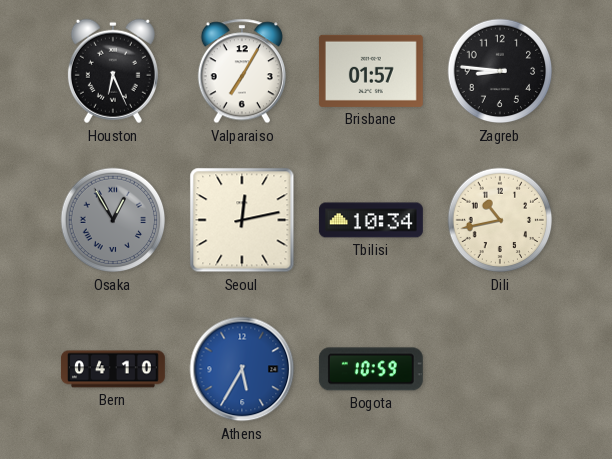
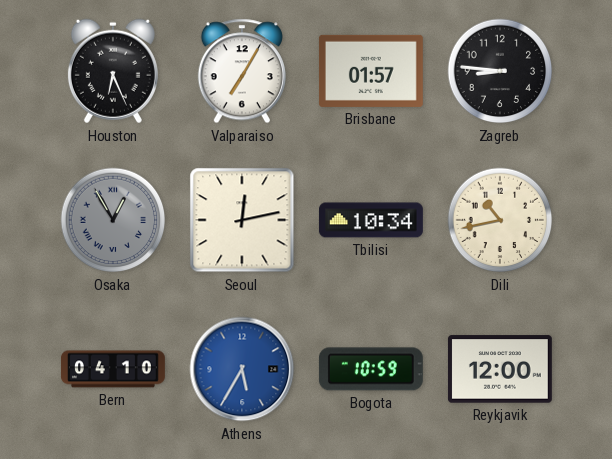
Reykjavik: none -> 12:00
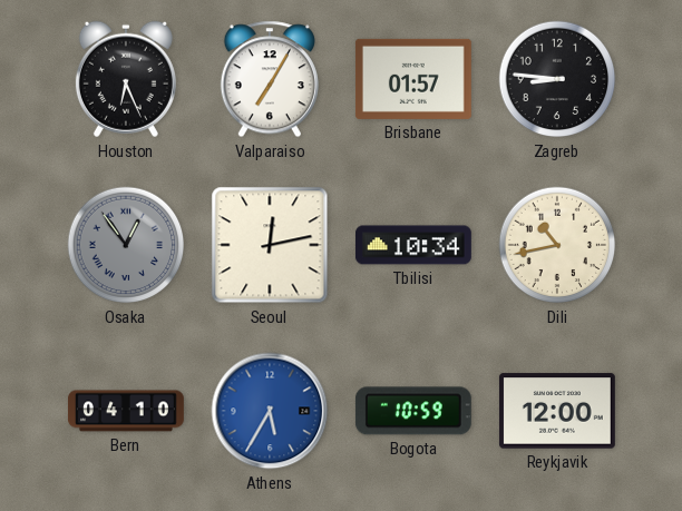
Osaka: 12:55 -> 12:54
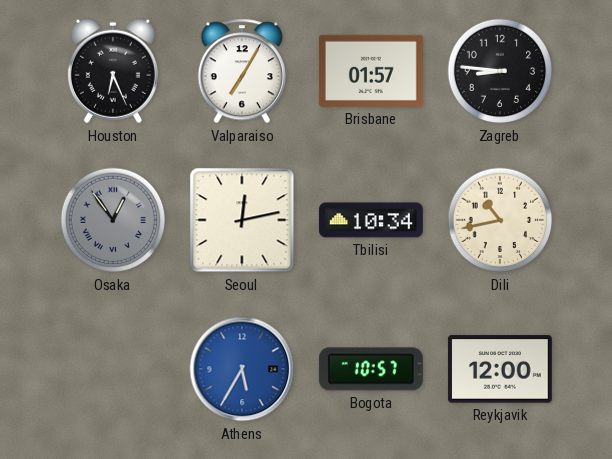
Bern: 04:10 -> none
Bogota: 10:59 -> 10:57
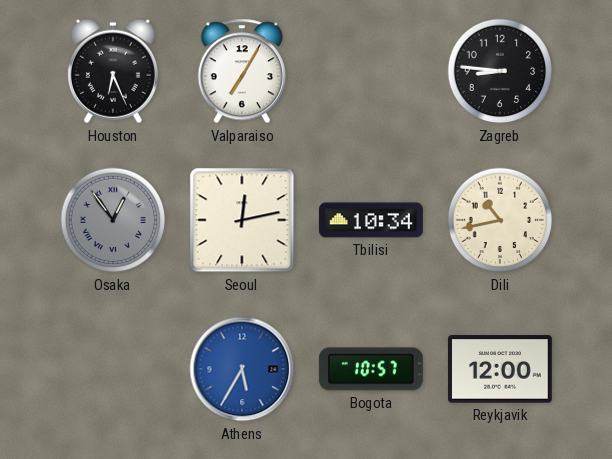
Brisbane: 01:57 -> none
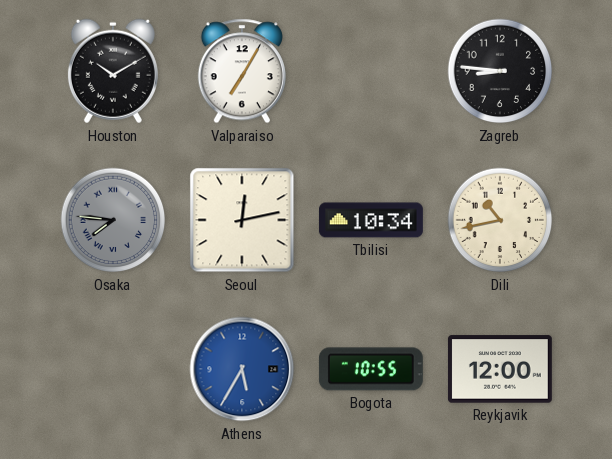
Houston: 6:26 -> 10:10
Osaka: 12:54 -> 7:46
Bogota: 10:57 -> 10:55
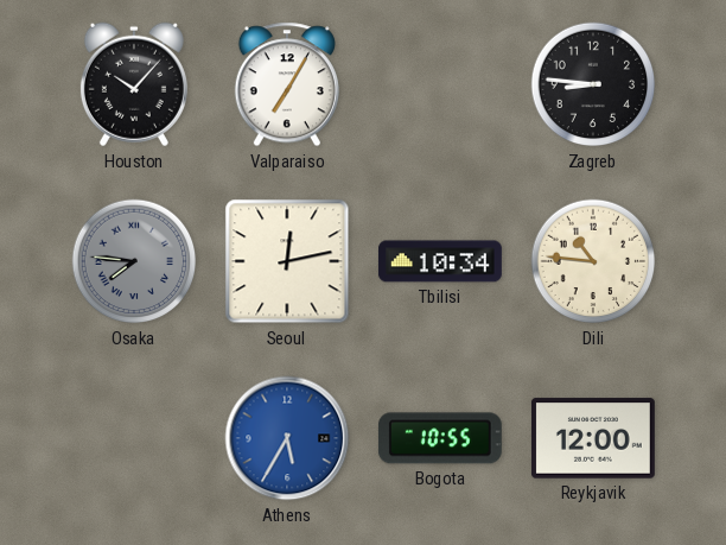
Houston: 10:10 -> 10:07
Dili: 10:43 -> 10:46
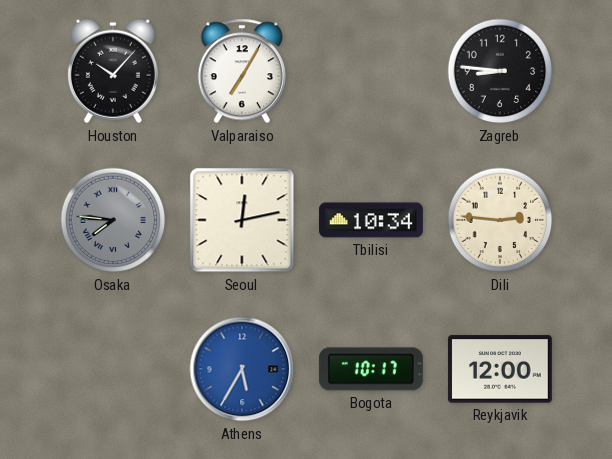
Dili: 10:46 -> 2:46
Bogota: 10:55 -> 10:17
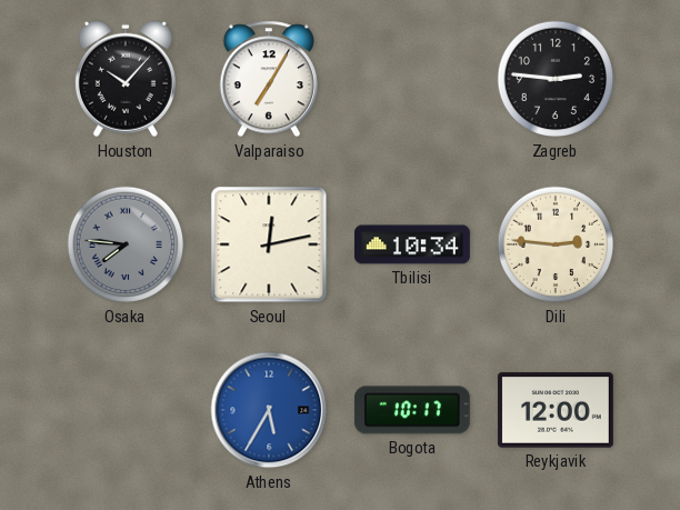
Zagreb: 8:46 -> 2:46
